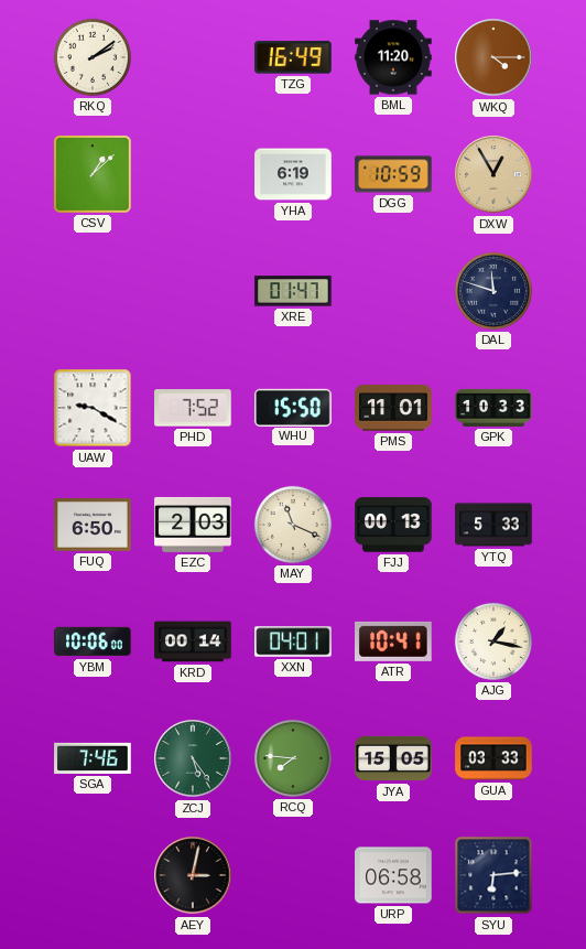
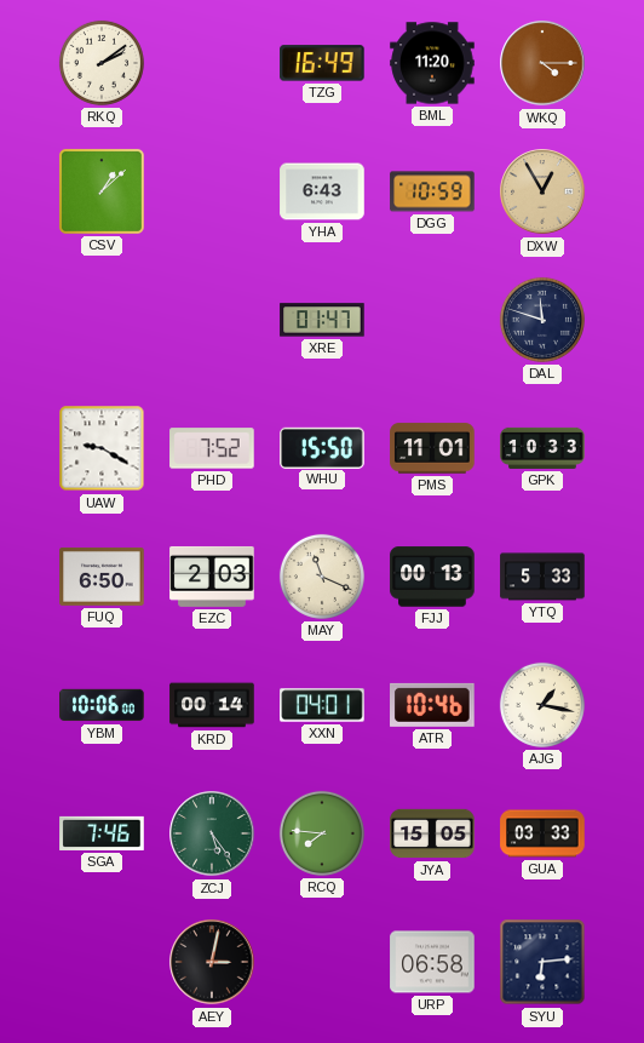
YHA: 6:19 -> 6:43
ATR: 10:41 -> 10:46
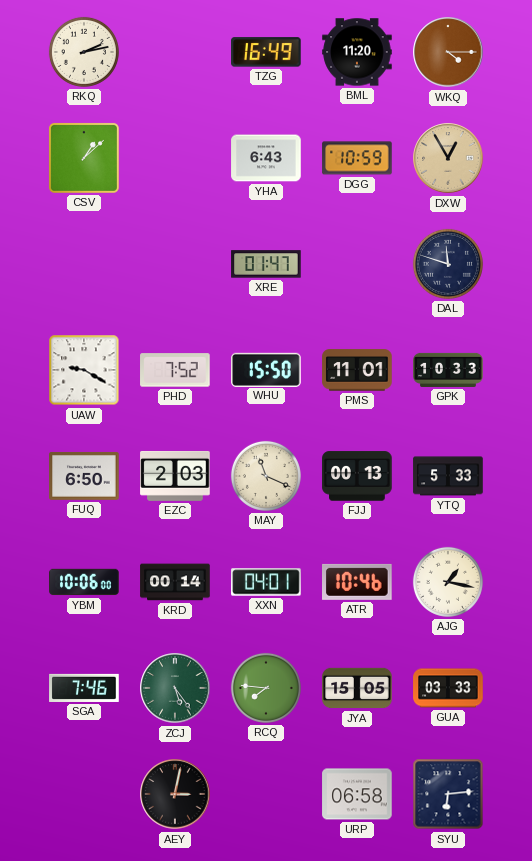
RKQ: 2:09 -> 2:13
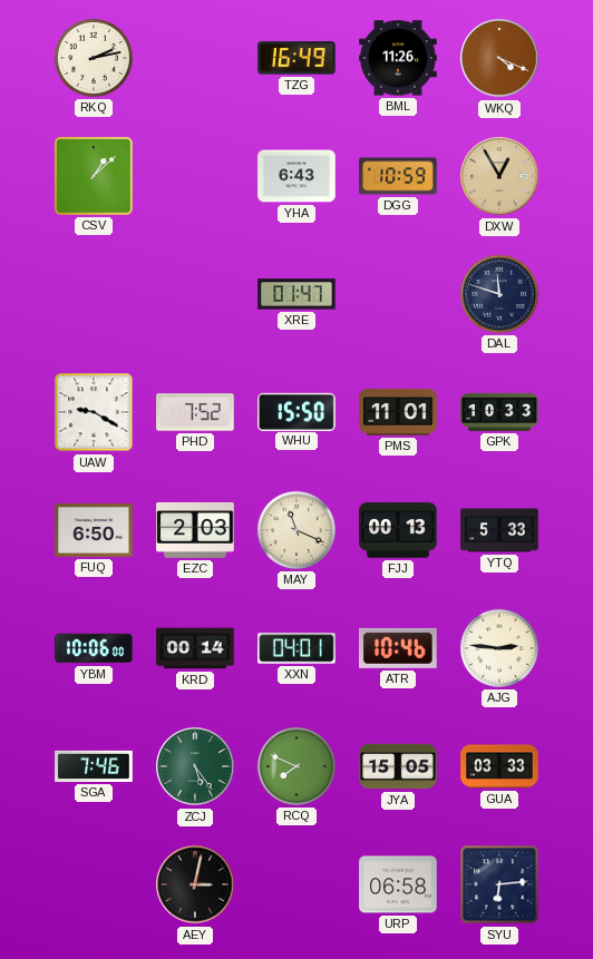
BML: 11:20 -> 11:26
WKQ: 4:15 -> 4:19
AJG: 1:17 -> 2:46
RCQ: 7:46 -> 7:49
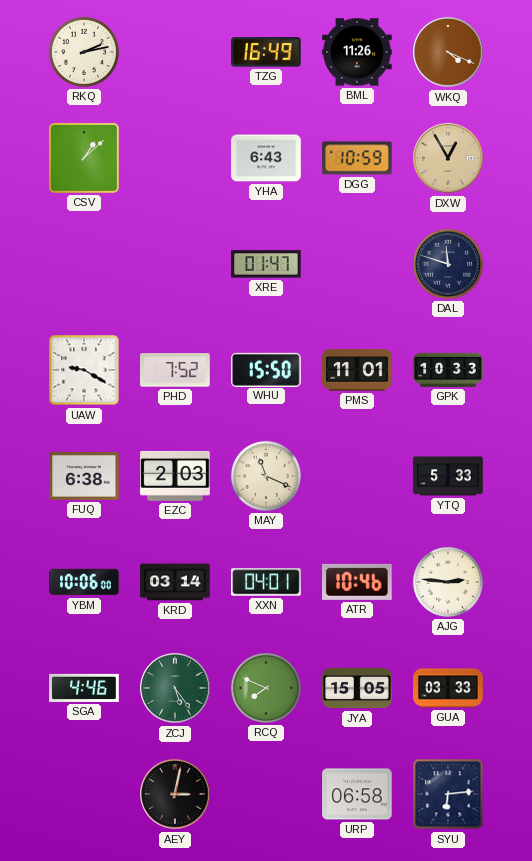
FUQ: 6:50 -> 6:38
FJJ: 00:13 -> none
KRD: 00:14 -> 03:14
SGA: 7:46 -> 4:46
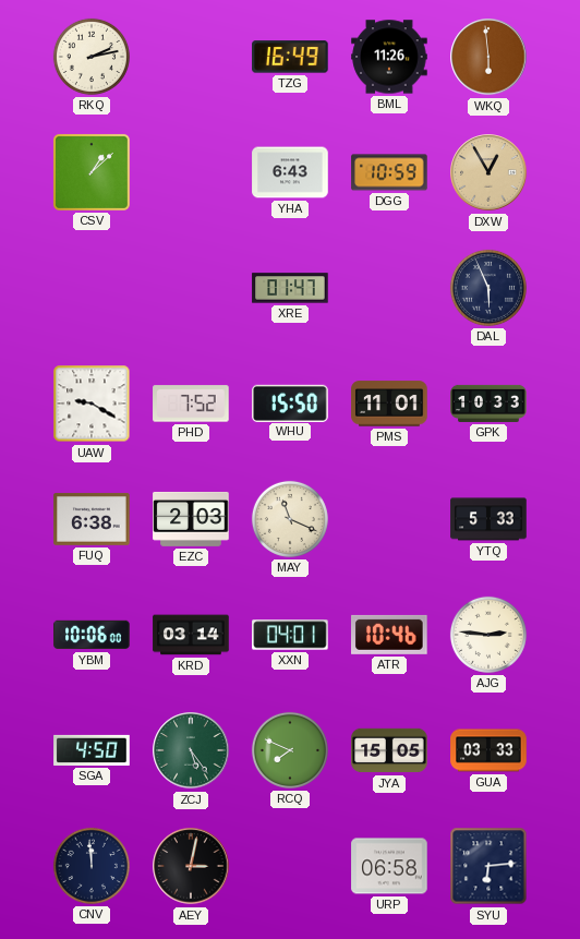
WKQ: 4:19 -> 5:59
DAL: 11:48 -> 5:56
SGA: 4:46 -> 4:50
CNV: none -> 11:59
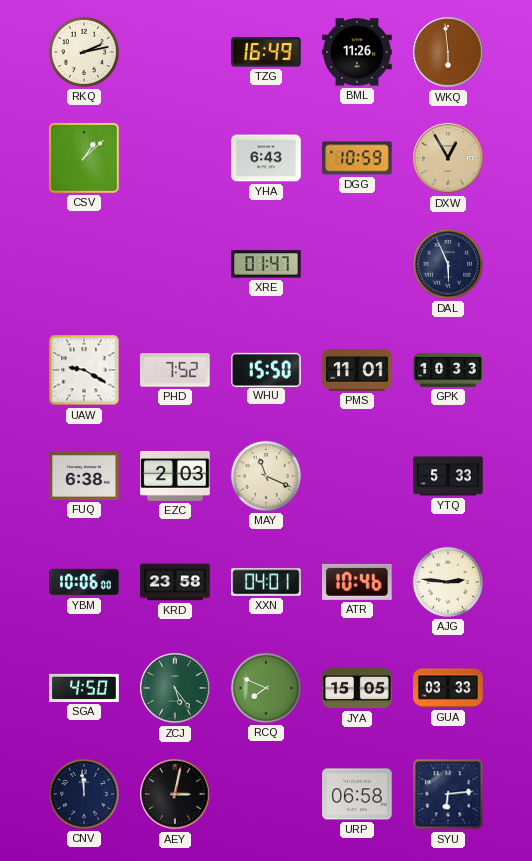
KRD: 03:14 -> 23:58
